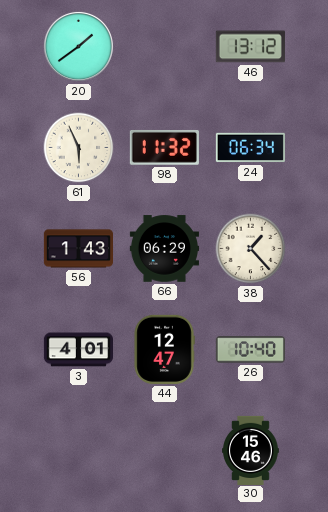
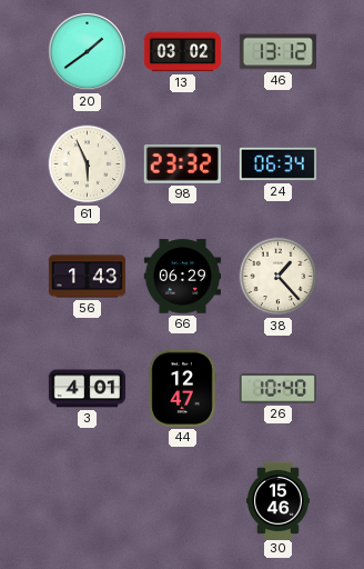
13: none -> 03:02
98: 11:32 -> 23:32
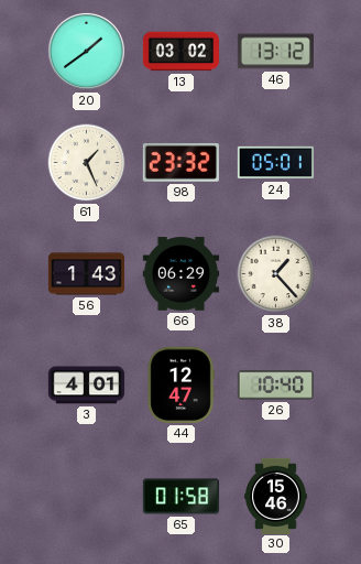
61: 5:56 -> 1:26
24: 06:34 -> 05:01
65: none -> 01:58
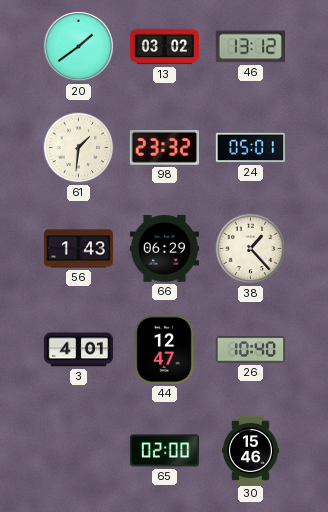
61: 1:26 -> 1:31
65: 01:58 -> 02:00
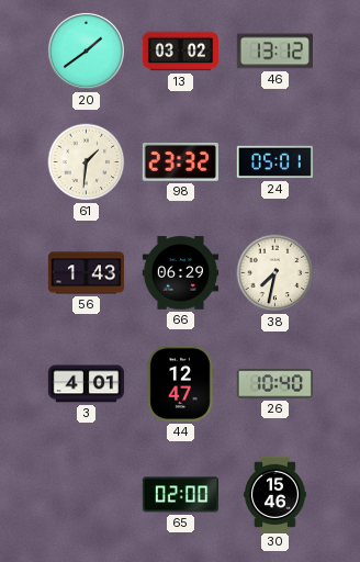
38: 1:23 -> 7:32
